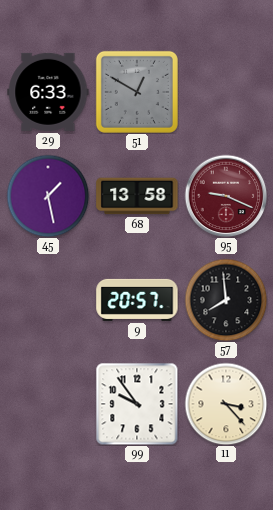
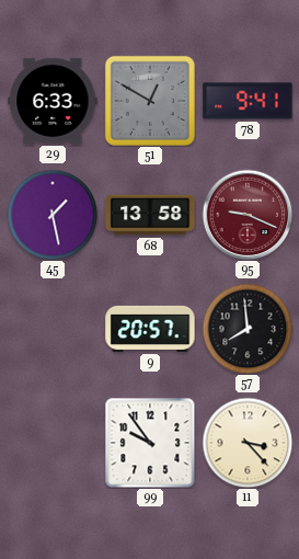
78: none -> 9:41
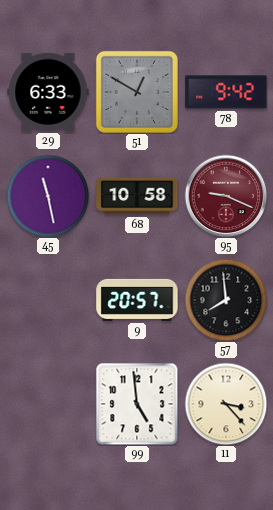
78: 9:41 -> 9:42
45: 1:28 -> 11:28
68: 13:58 -> 10:58
99: 9:54 -> 4:59
